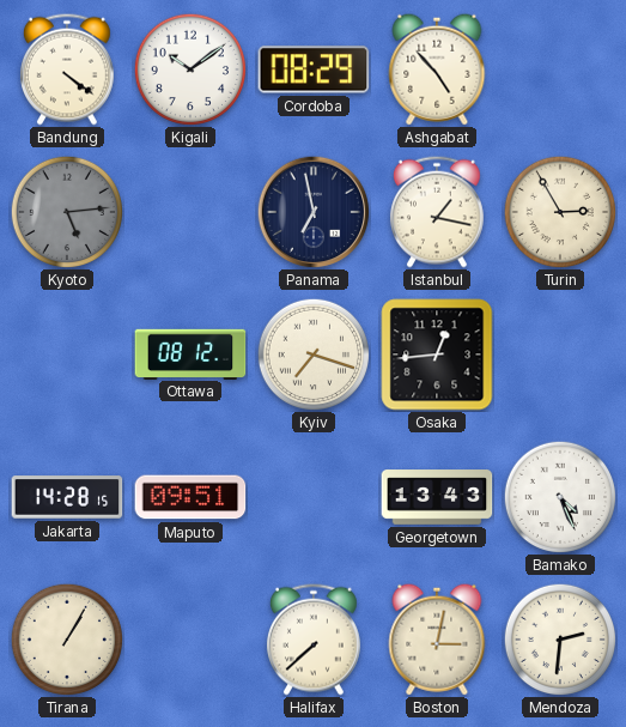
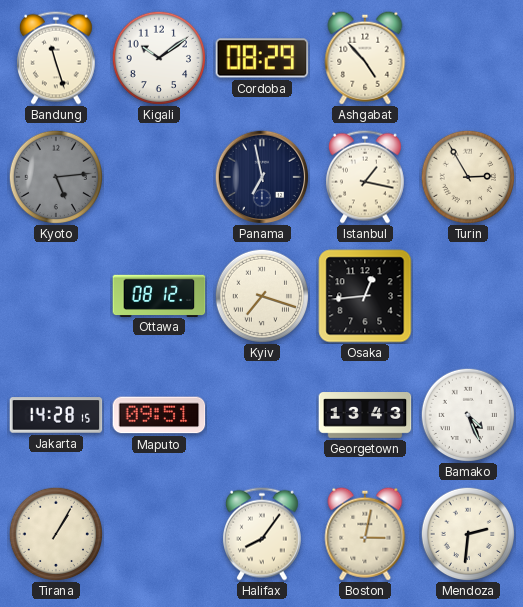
Bandung: 4:21 -> 11:27
Halifax: 7:38 -> 8:06
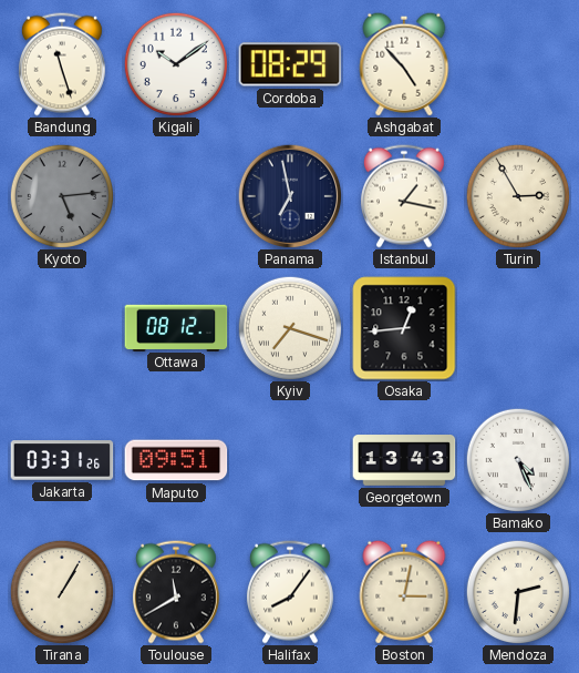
Jakarta: 14:28 -> 03:31
Toulouse: none -> 11:40
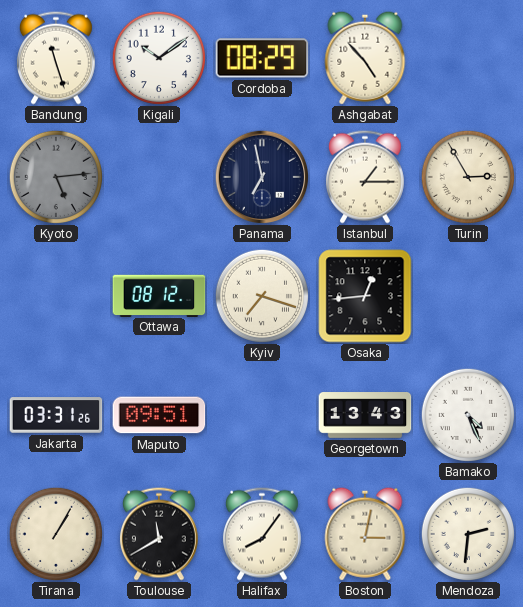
Istanbul: 1:17 -> 1:15
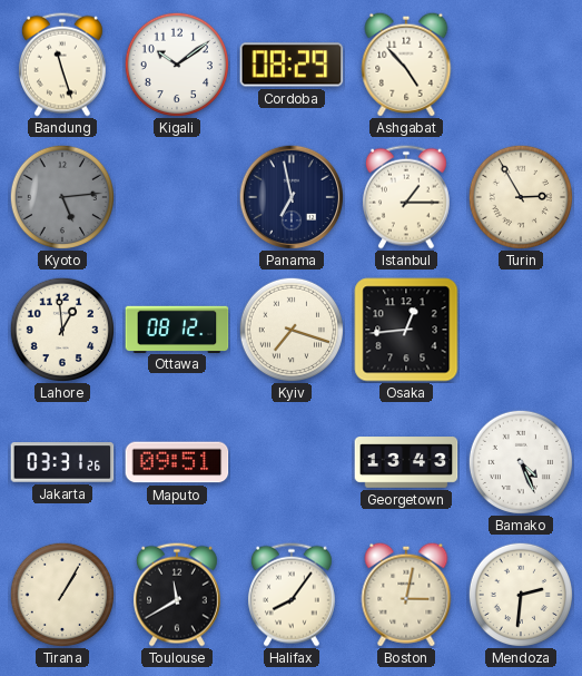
Lahore: none -> 12:59
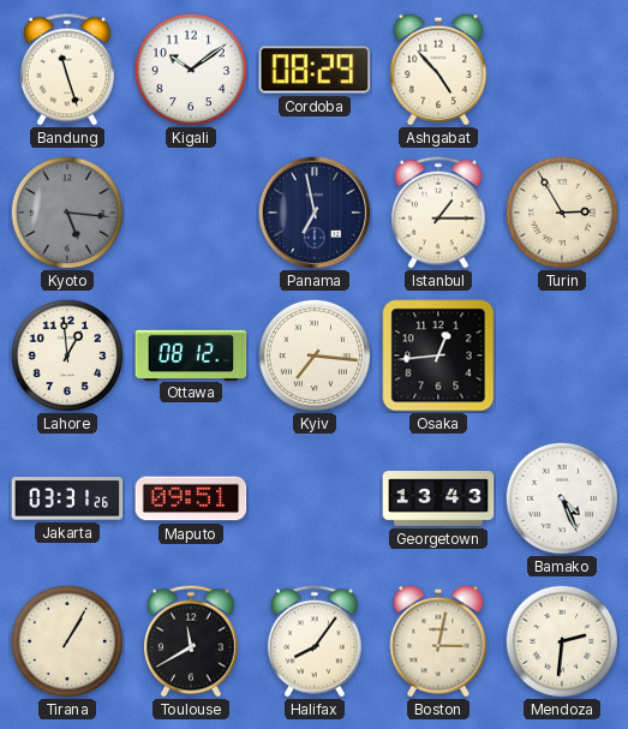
Kyoto: 5:14 -> 5:16
Kyiv: 7:18 -> 7:16
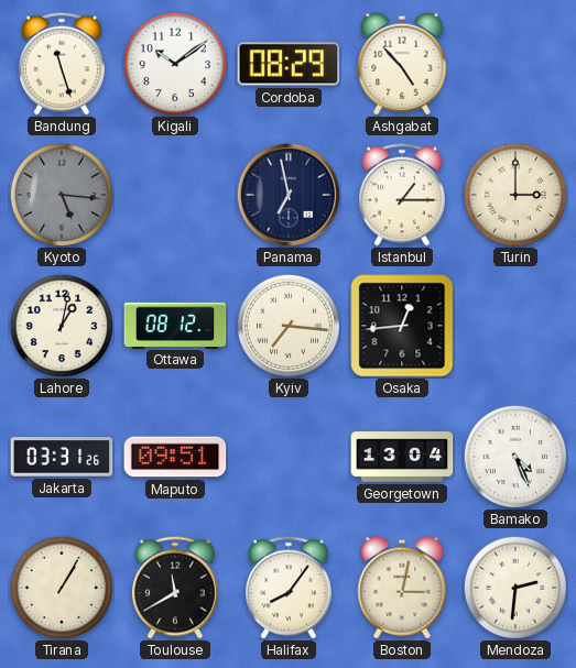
Turin: 2:55 -> 3:00
Lahore: 12:59 -> 1:02
Georgetown: 13:43 -> 13:04
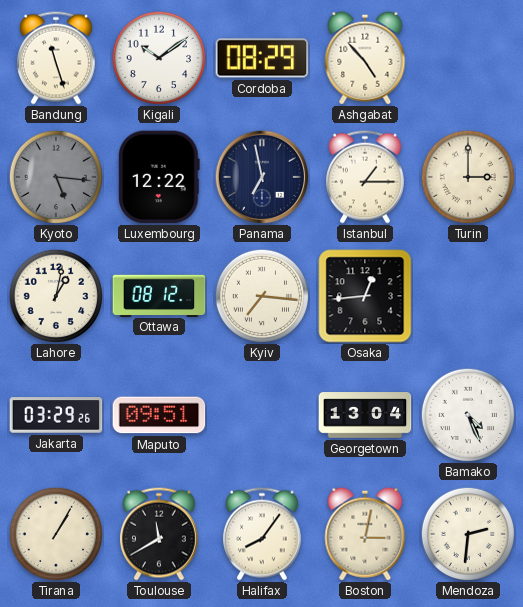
Luxembourg: none -> 12:22
Jakarta: 03:31 -> 03:29
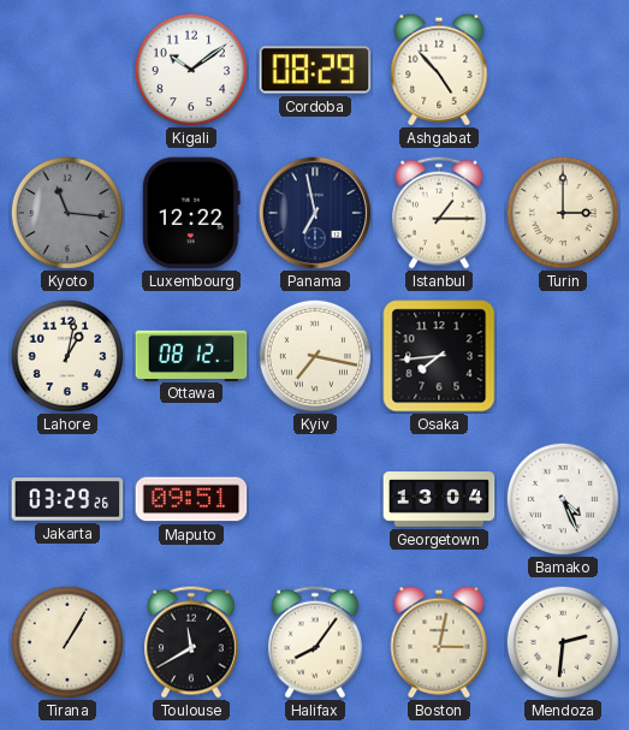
Bandung: 11:27 -> none
Kyoto: 5:16 -> 11:16
Kyiv: 7:16 -> 7:17
Osaka: 12:44 -> 7:44
